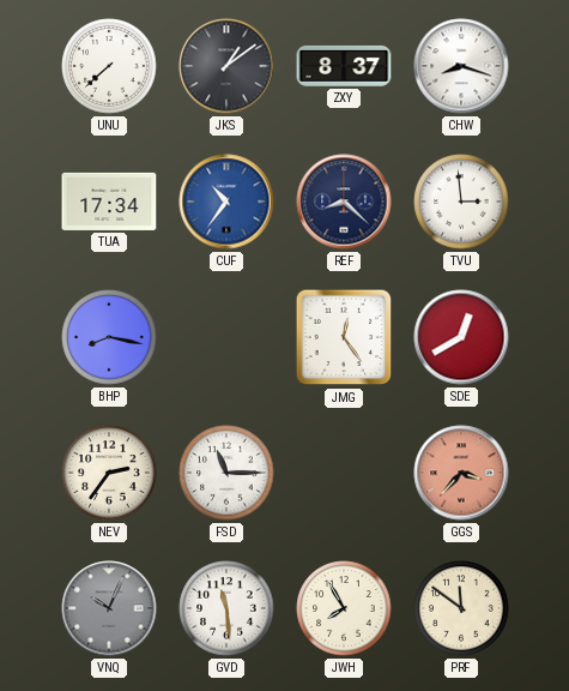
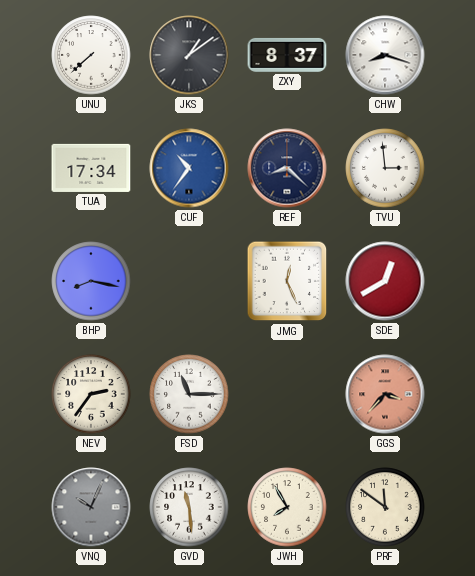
JMG: 12:24 -> 12:26
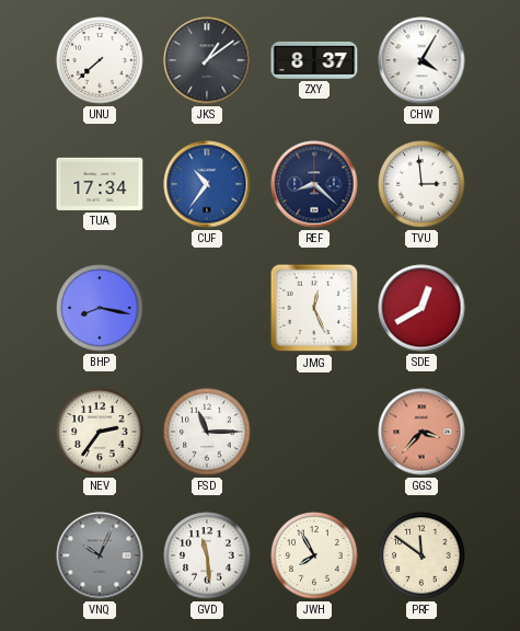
CHW: 8:18 -> 4:05
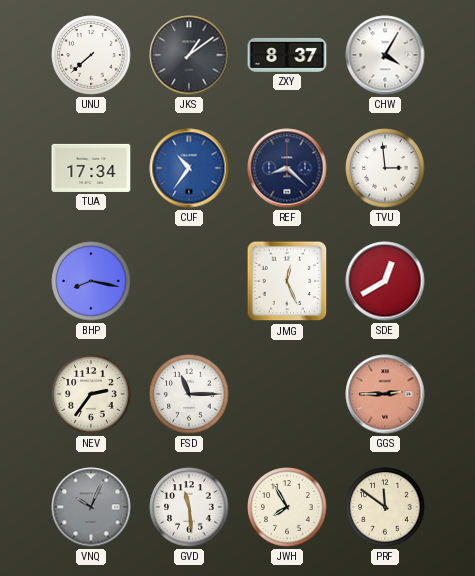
GGS: 3:37 -> 2:45
